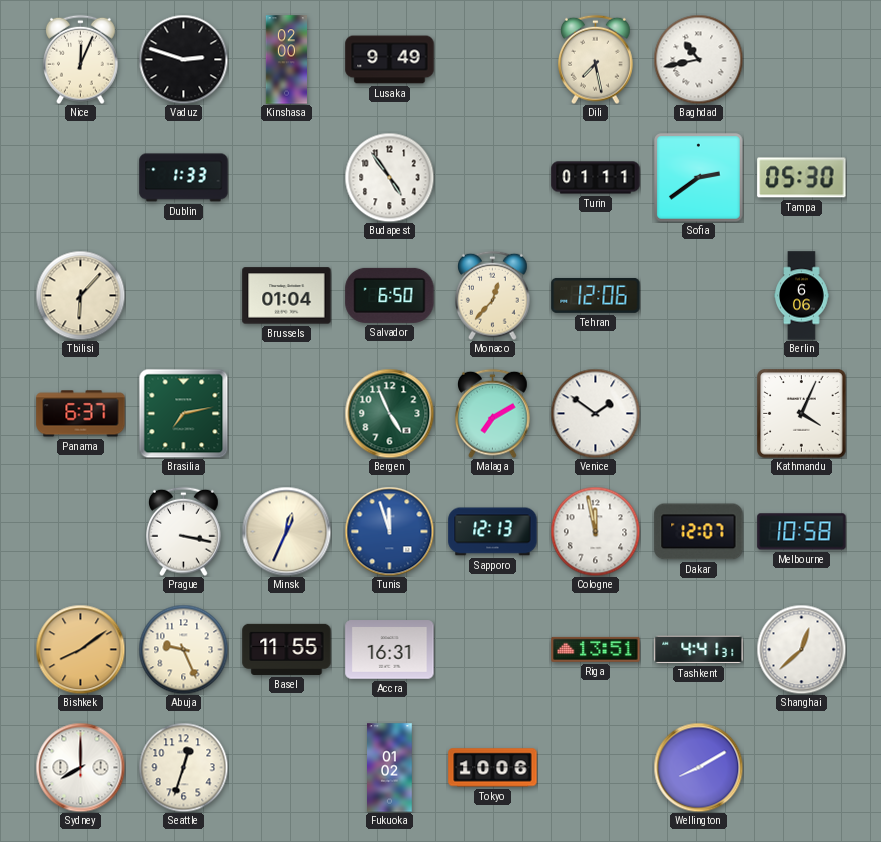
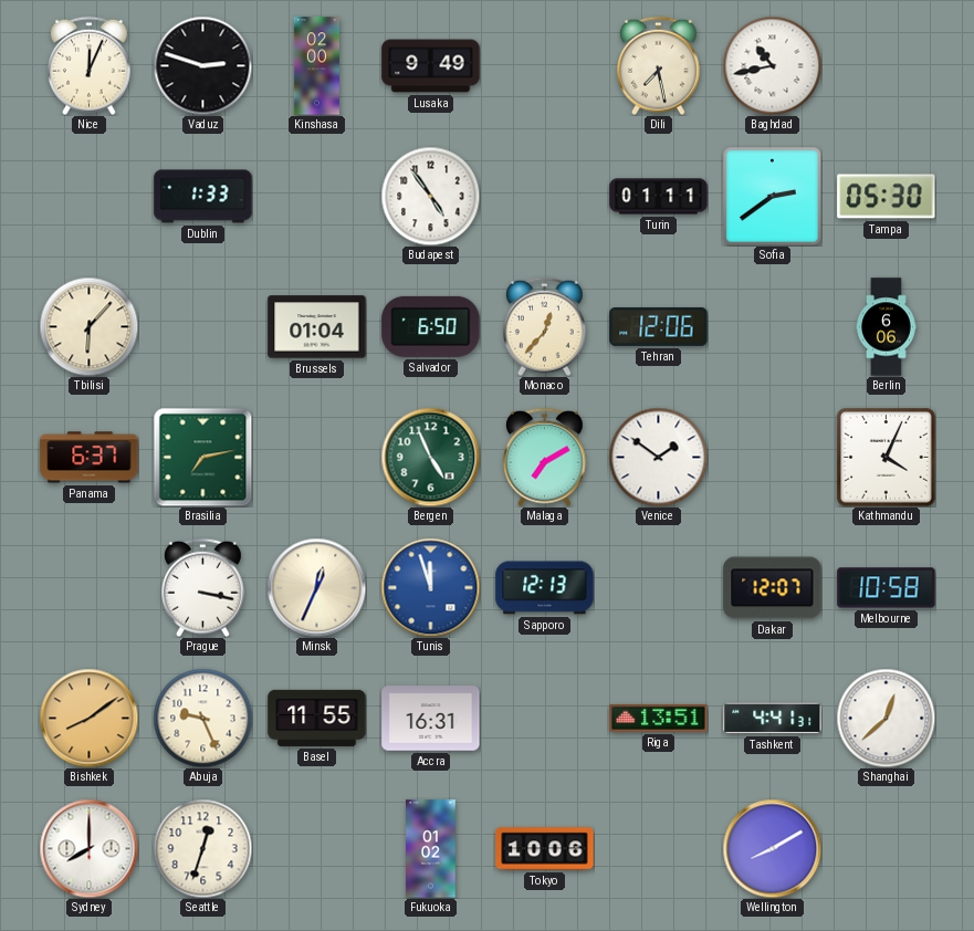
Cologne: 11:58 -> none
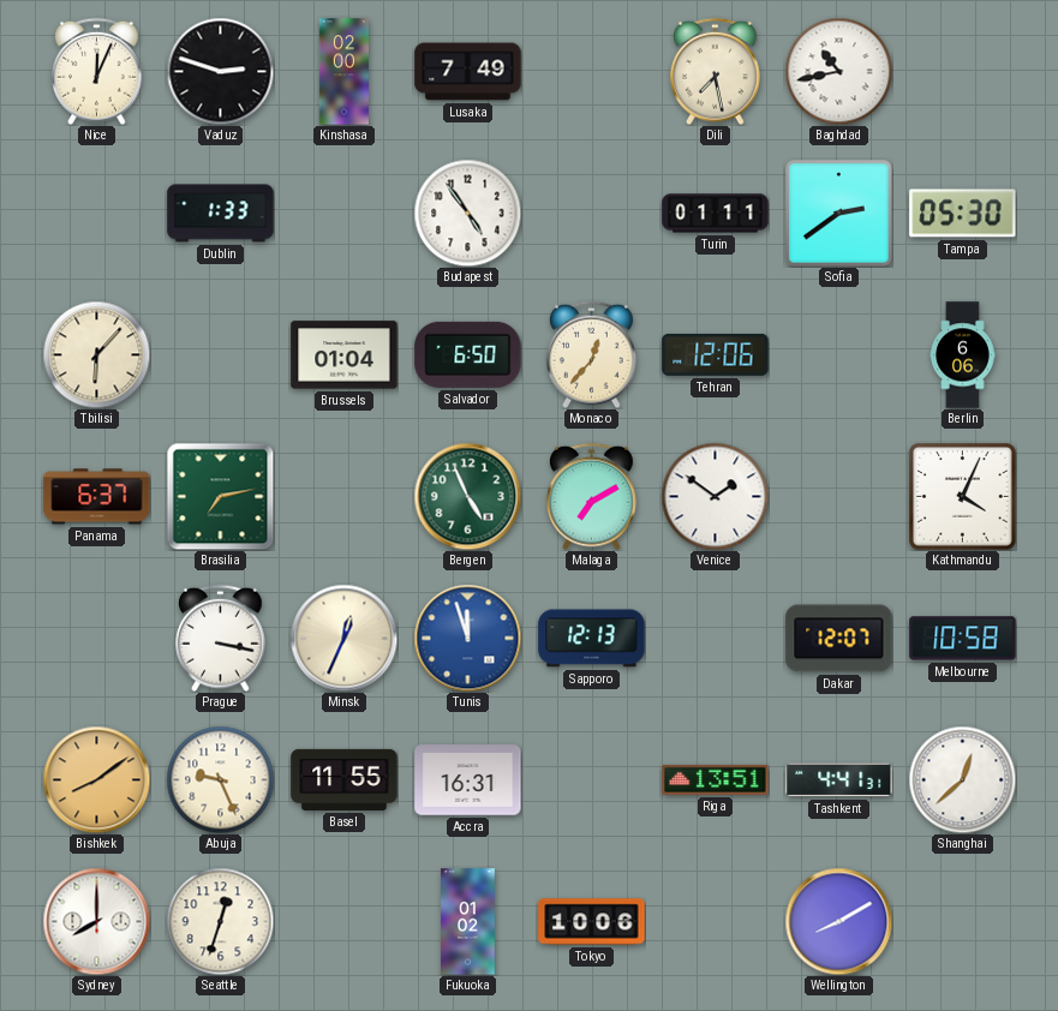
Lusaka: 9:49 -> 7:49
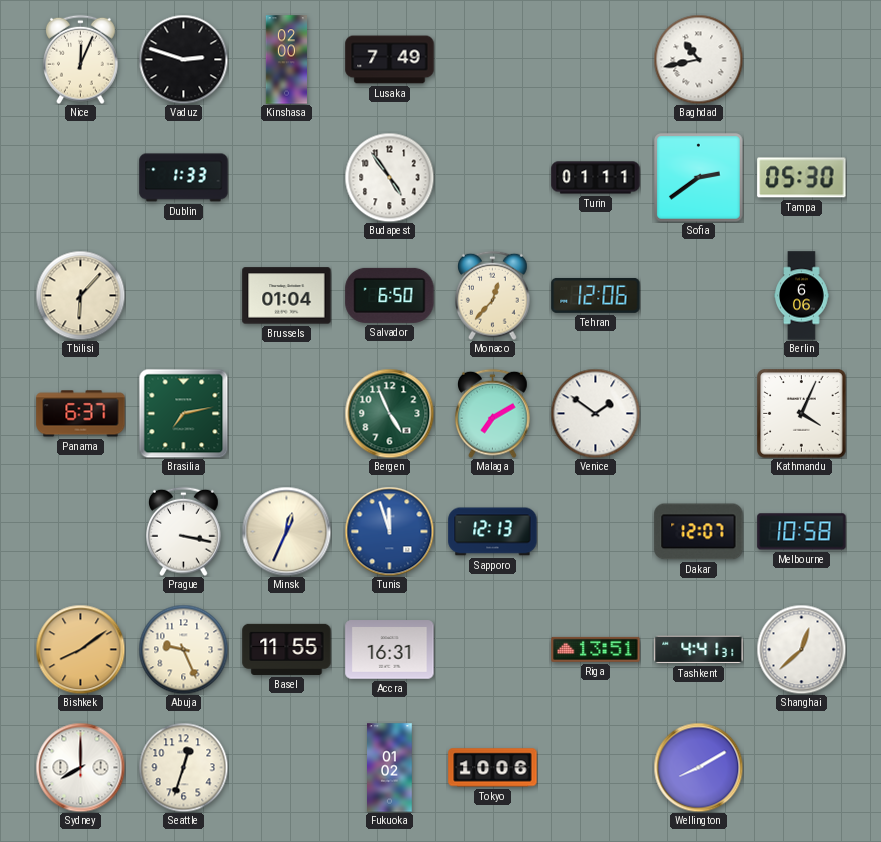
Dili: 7:28 -> none
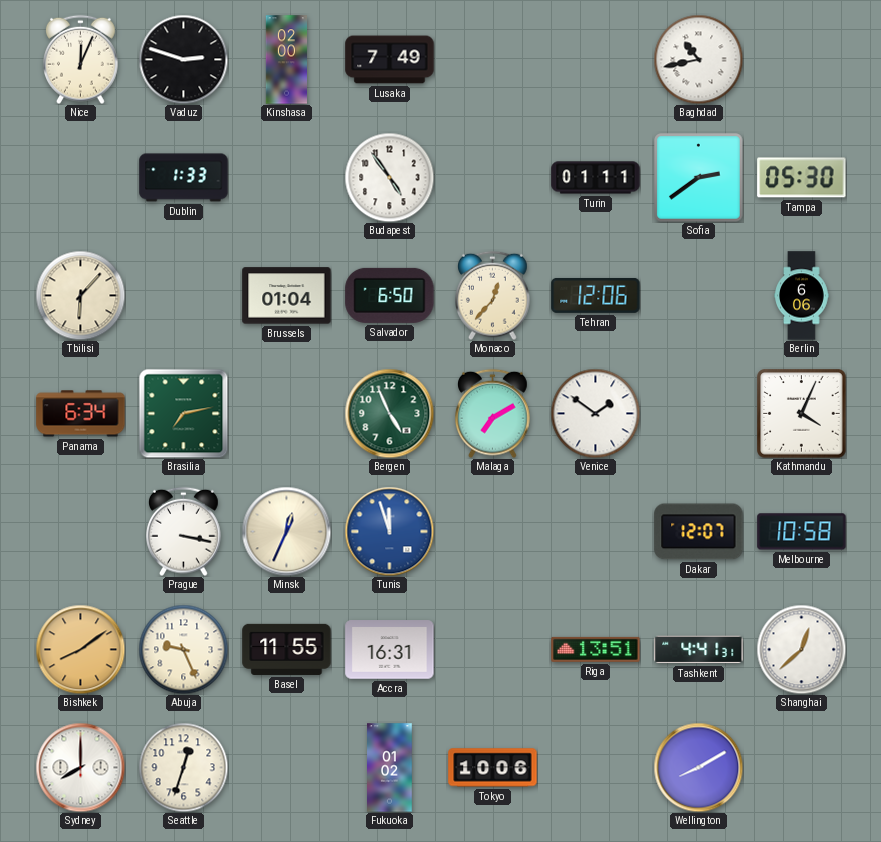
Panama: 6:37 -> 6:34
Sapporo: 12:13 -> none
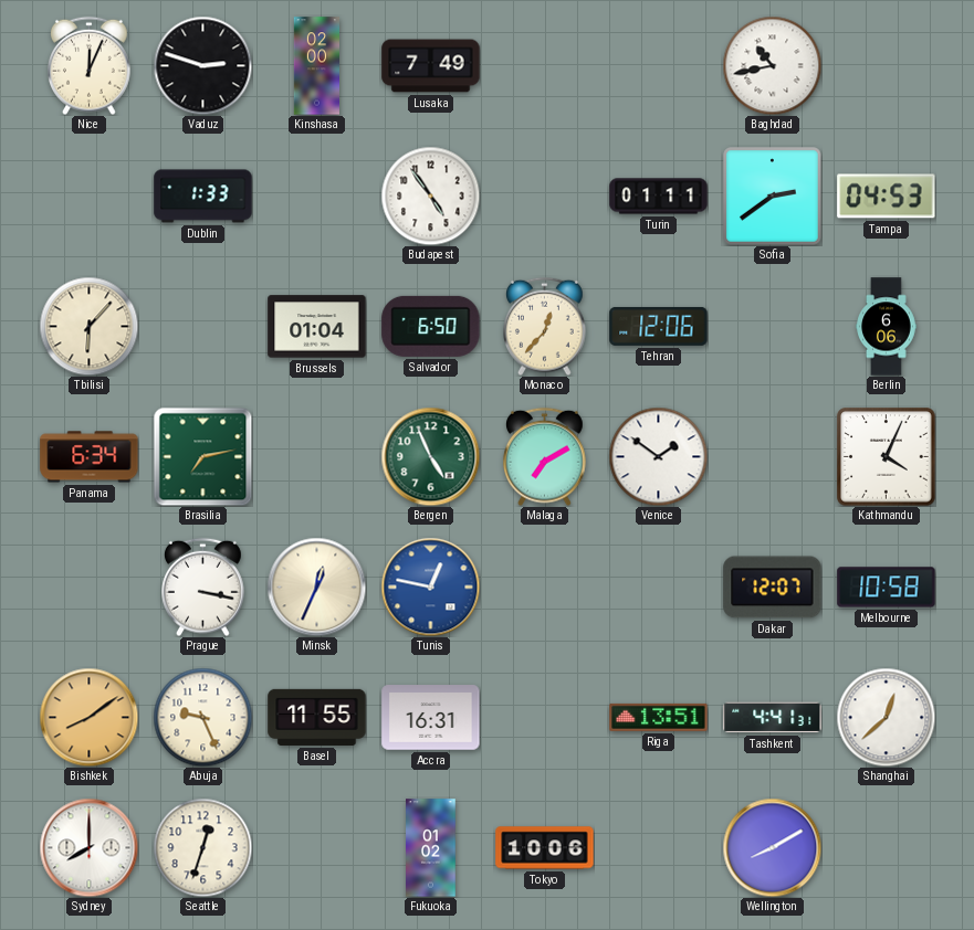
Tampa: 05:30 -> 04:53
Tunis: 11:57 -> 12:47
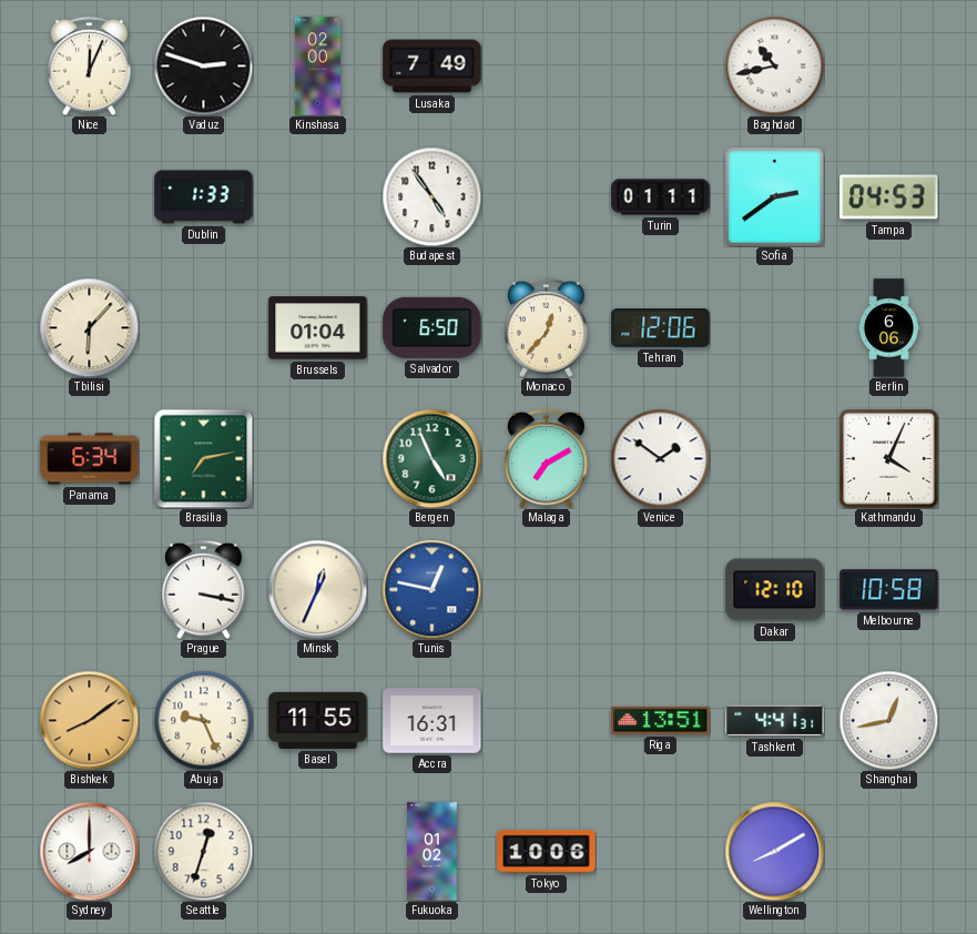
Dakar: 12:07 -> 12:10
Shanghai: 12:38 -> 12:43
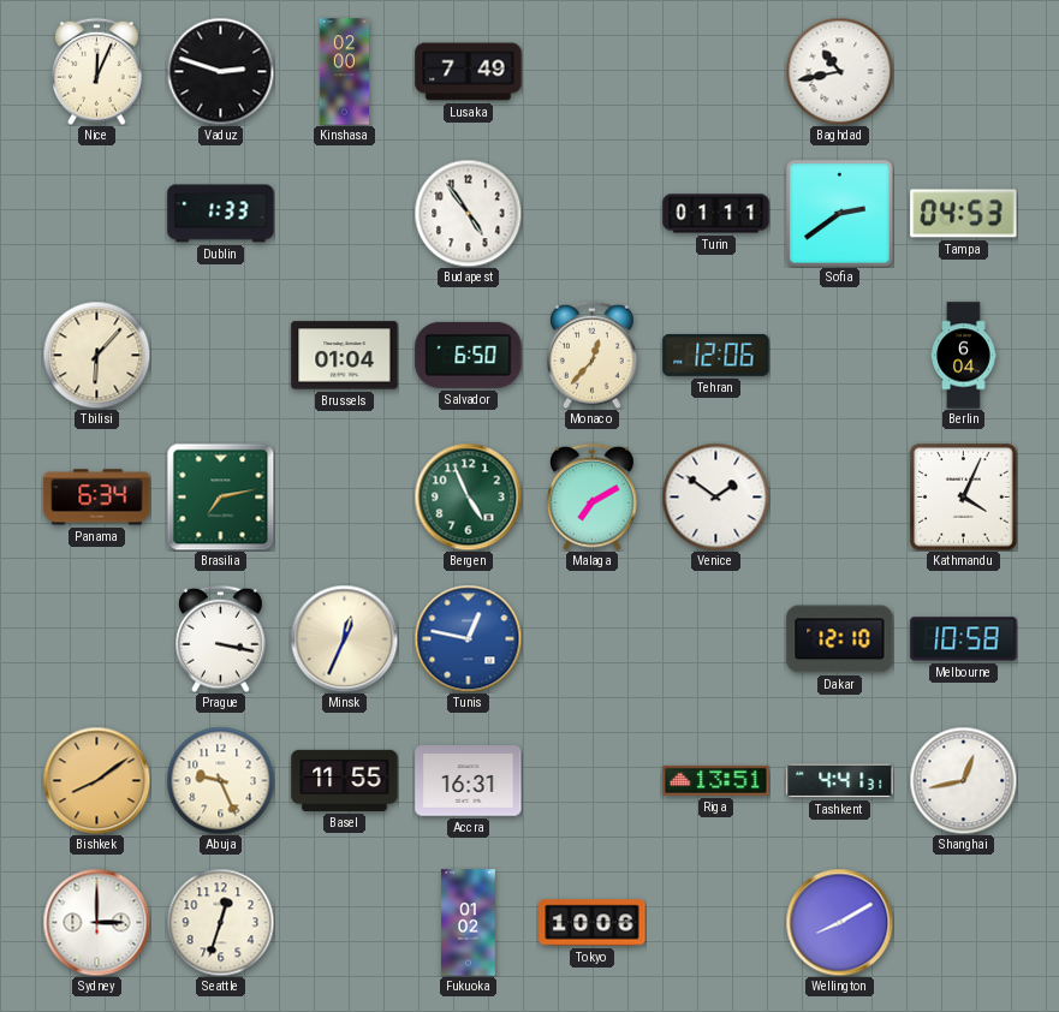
Berlin: 6:06 -> 6:04
Sydney: 8:00 -> 3:00
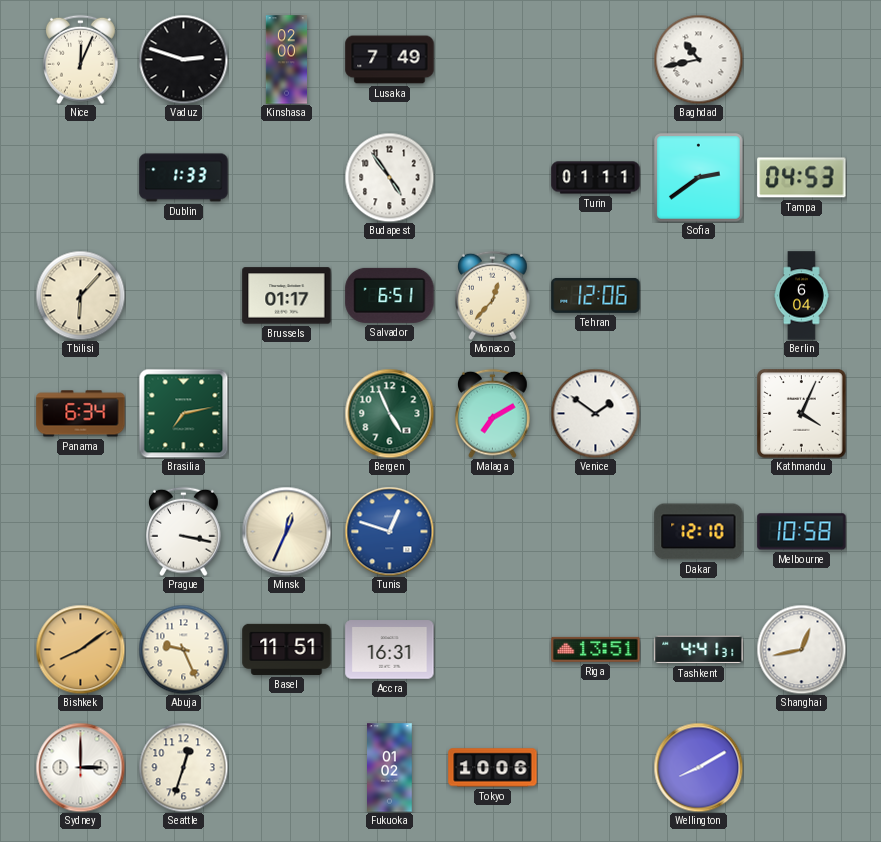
Brussels: 01:04 -> 01:17
Salvador: 6:50 -> 6:51
Tunis: 12:47 -> 12:48
Basel: 11:55 -> 11:51
